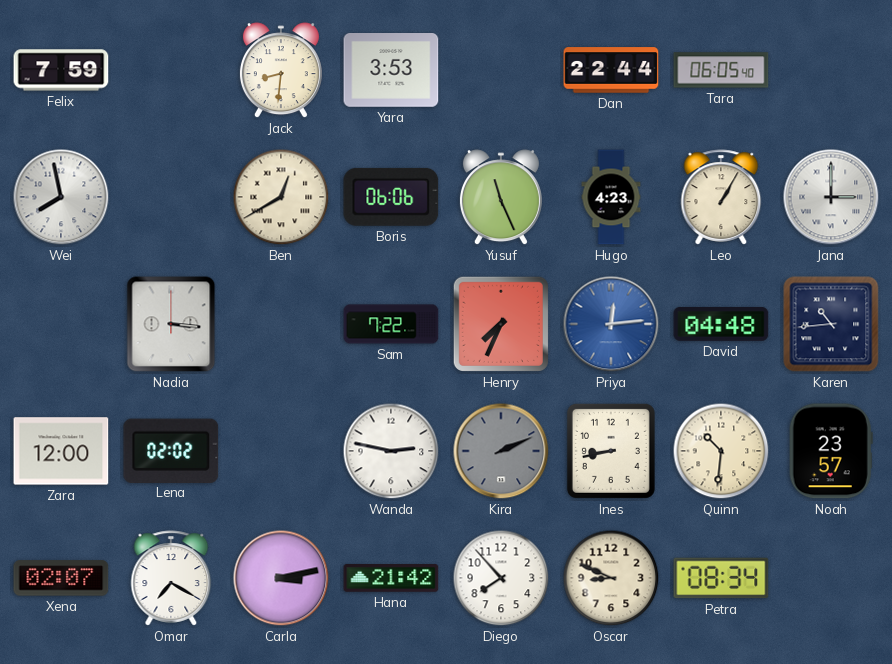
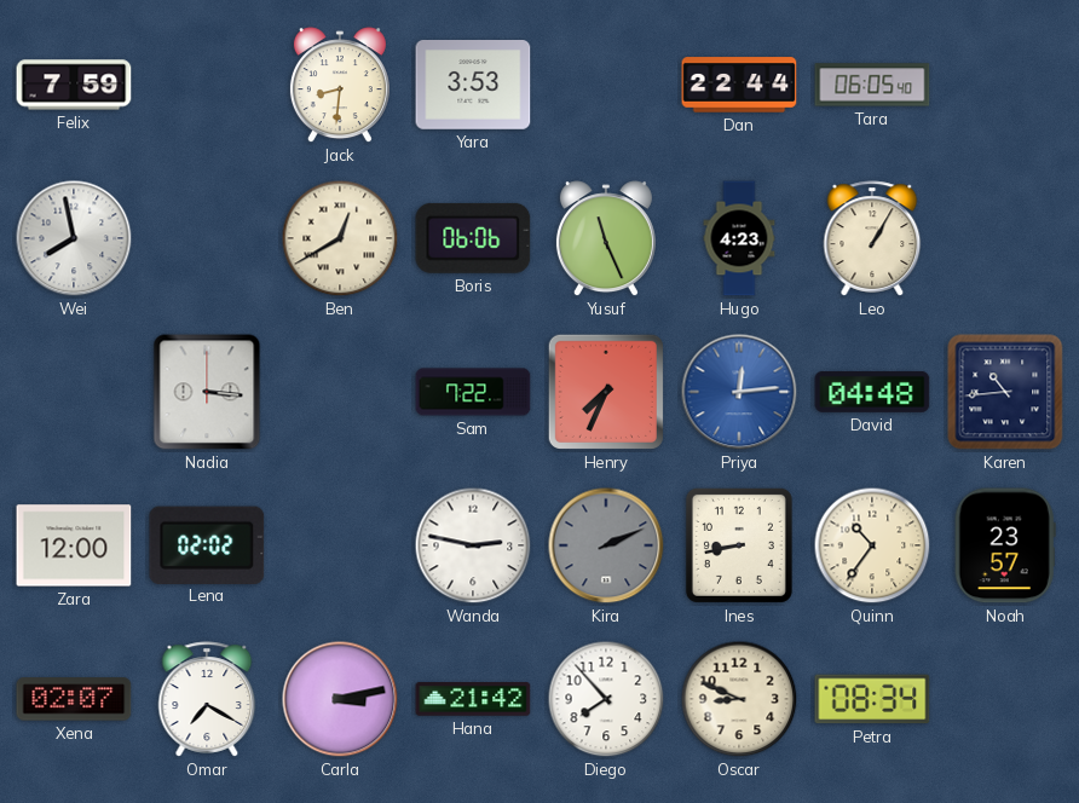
Jana: 3:00 -> none
Quinn: 10:31 -> 10:36
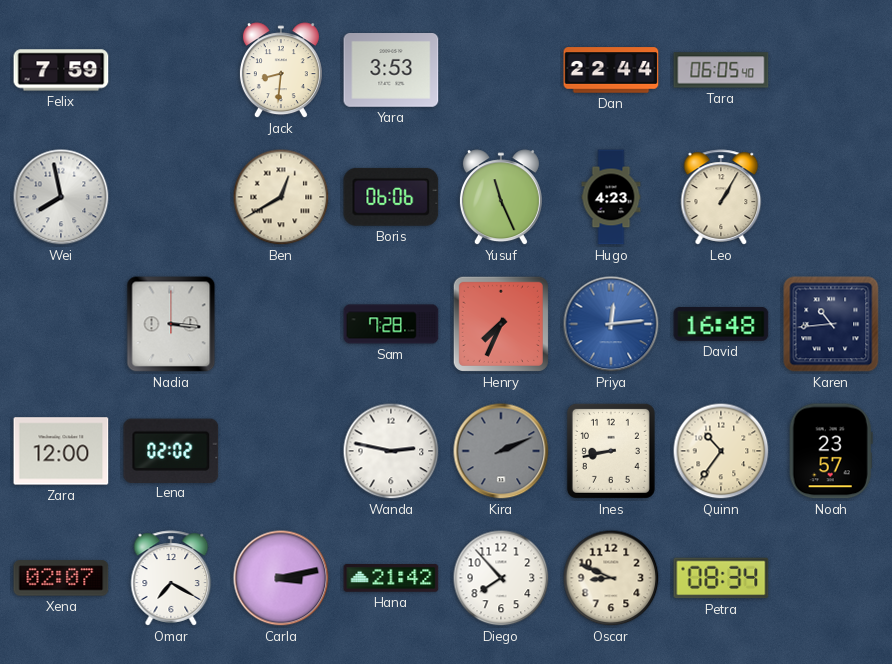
Sam: 7:22 -> 7:28
David: 04:48 -> 16:48
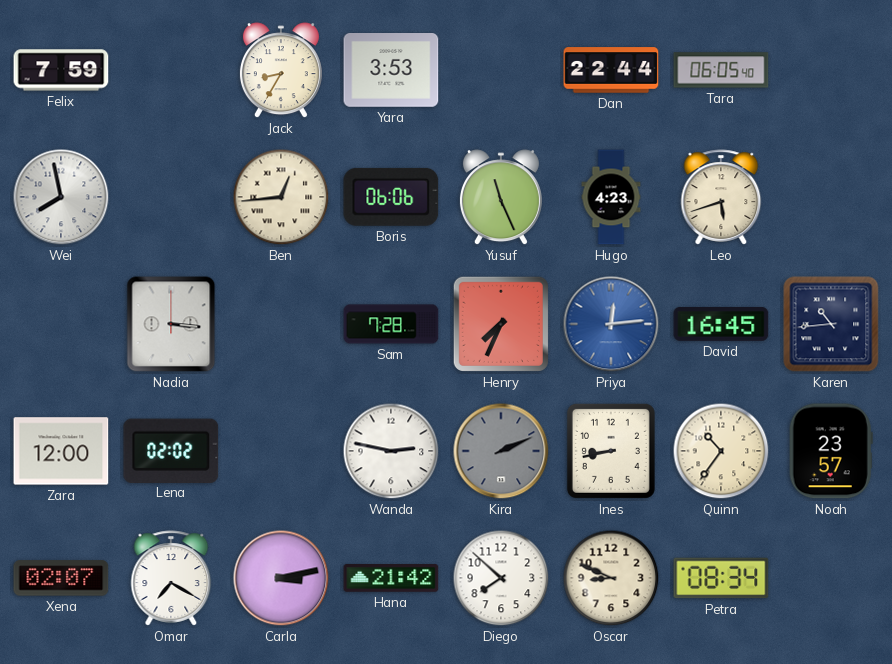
Jack: 8:31 -> 8:35
Ben: 12:40 -> 12:44
Leo: 1:05 -> 5:42
David: 16:48 -> 16:45
Diego: 7:53 -> 7:52
